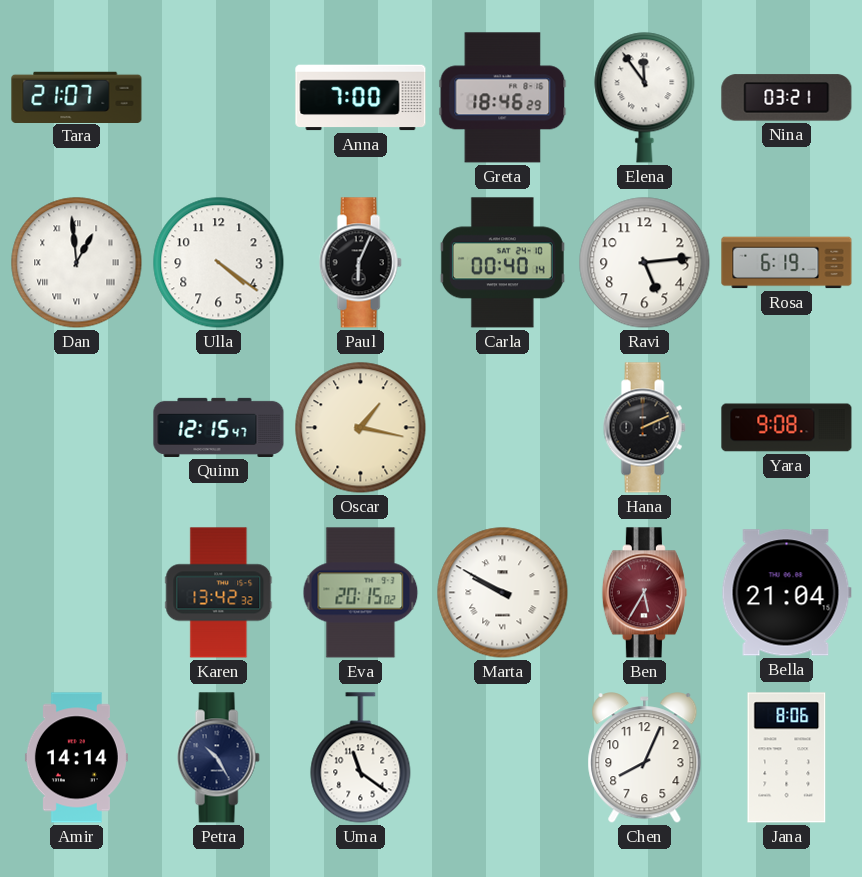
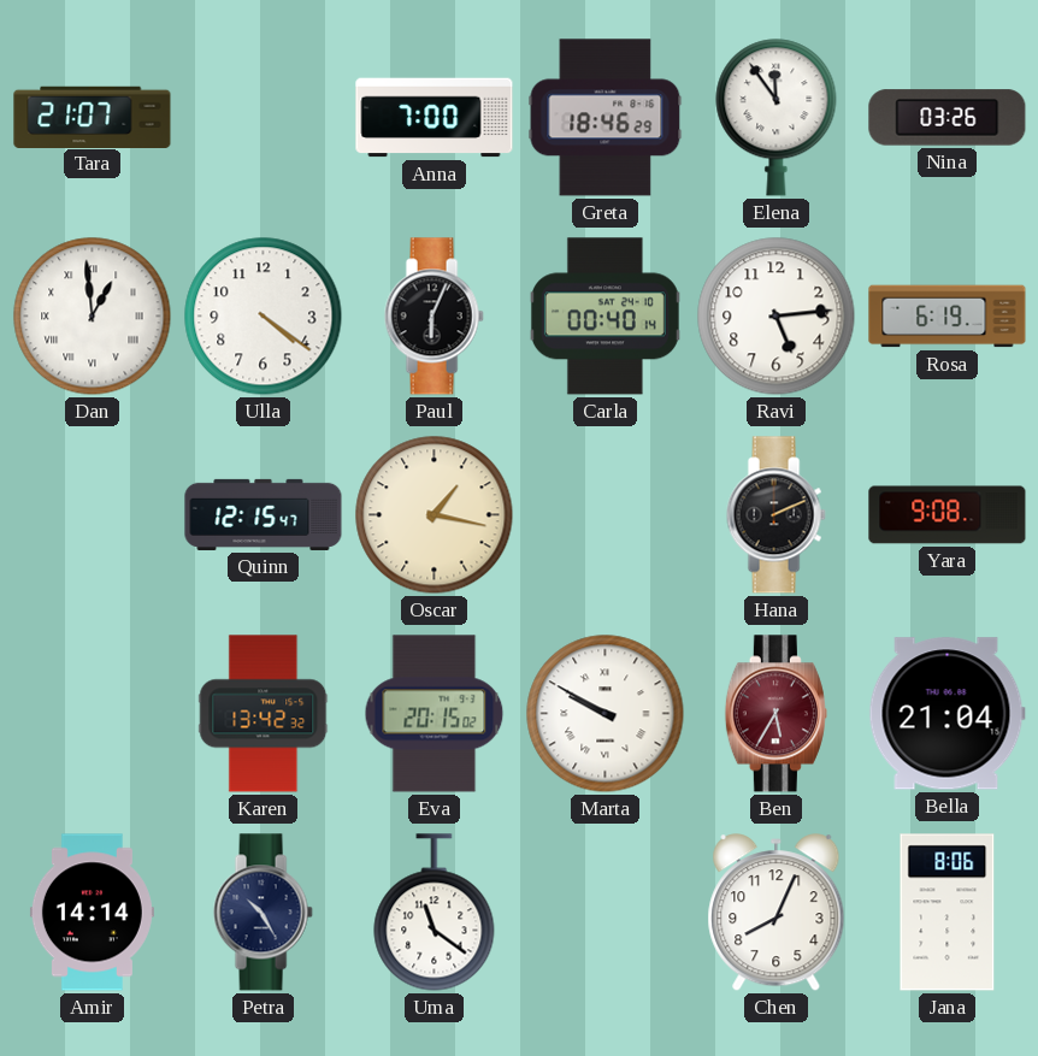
Nina: 03:21 -> 03:26
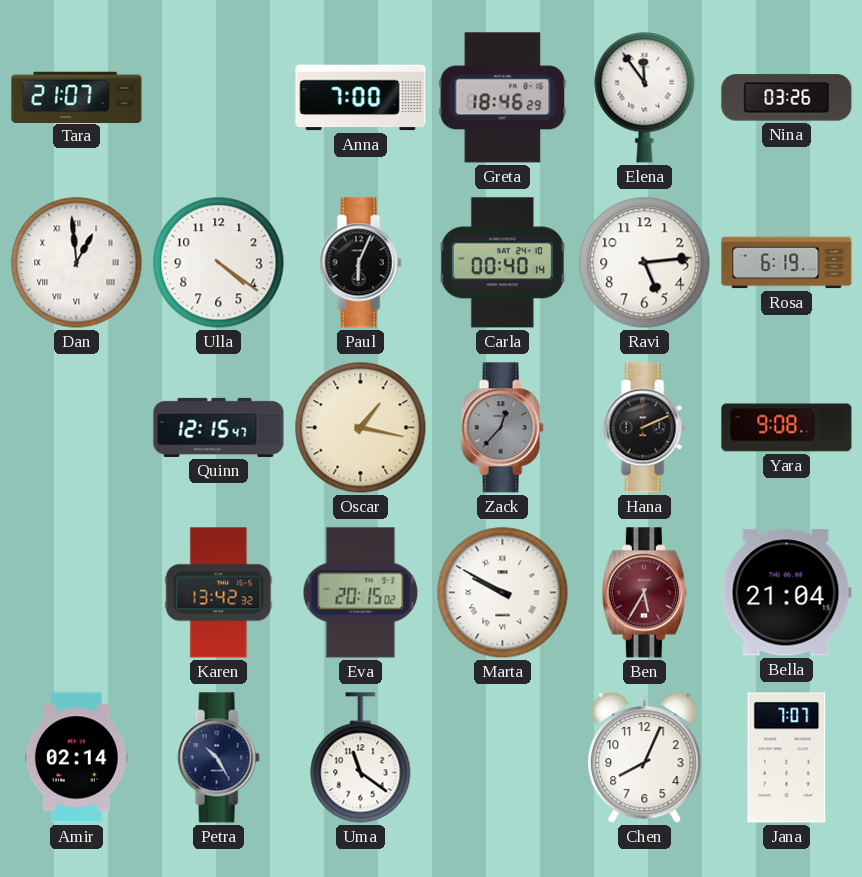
Zack: none -> 12:37
Amir: 14:14 -> 02:14
Jana: 8:06 -> 7:07
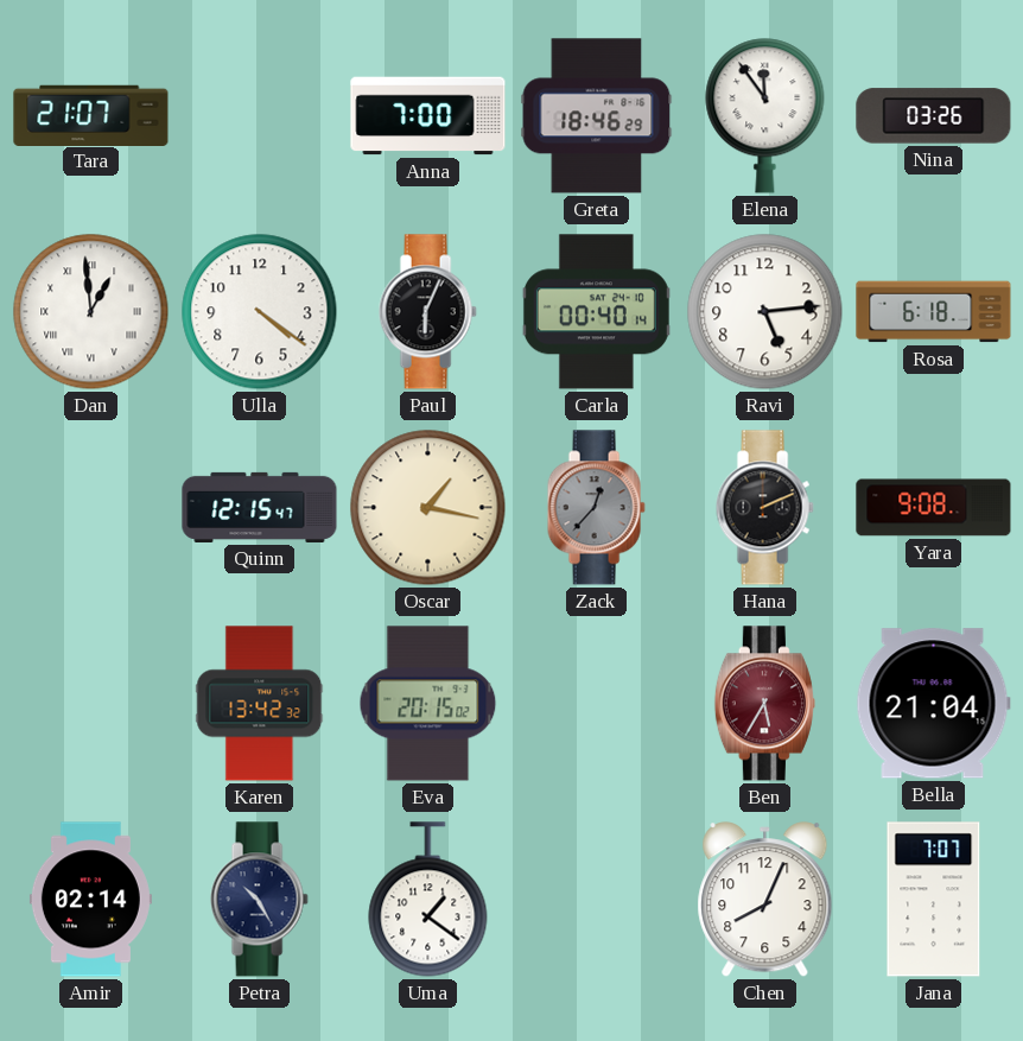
Rosa: 6:19 -> 6:18
Marta: 9:50 -> none
Uma: 11:21 -> 1:21
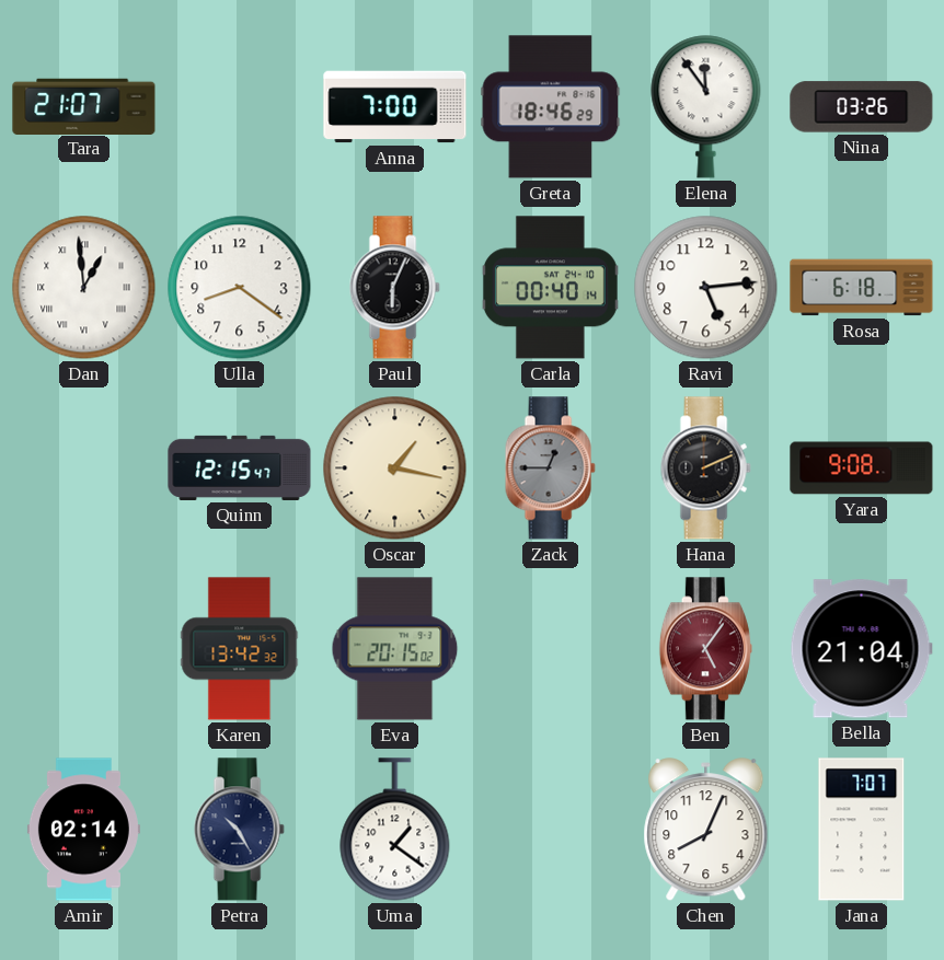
Ulla: 4:21 -> 8:21
Zack: 12:37 -> 12:45
Ben: 5:35 -> 5:06
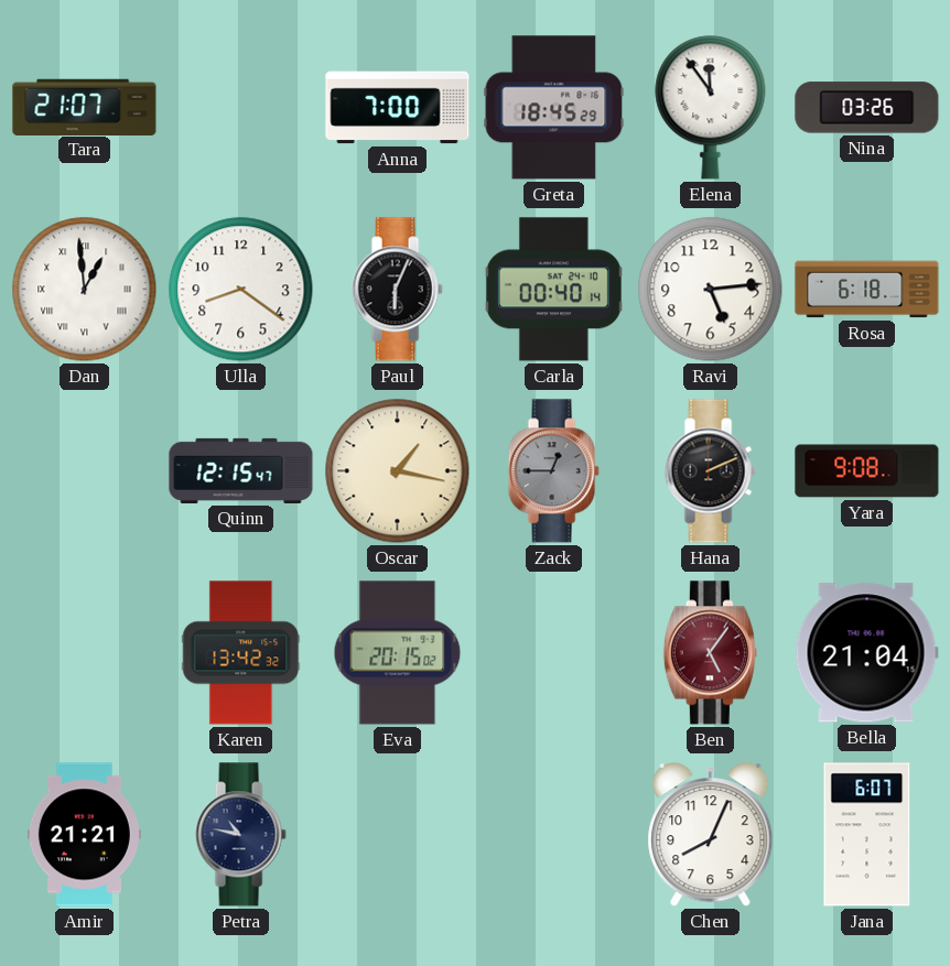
Greta: 18:46 -> 18:45
Amir: 02:14 -> 21:21
Petra: 10:25 -> 10:47
Uma: 1:21 -> none
Jana: 7:07 -> 6:07
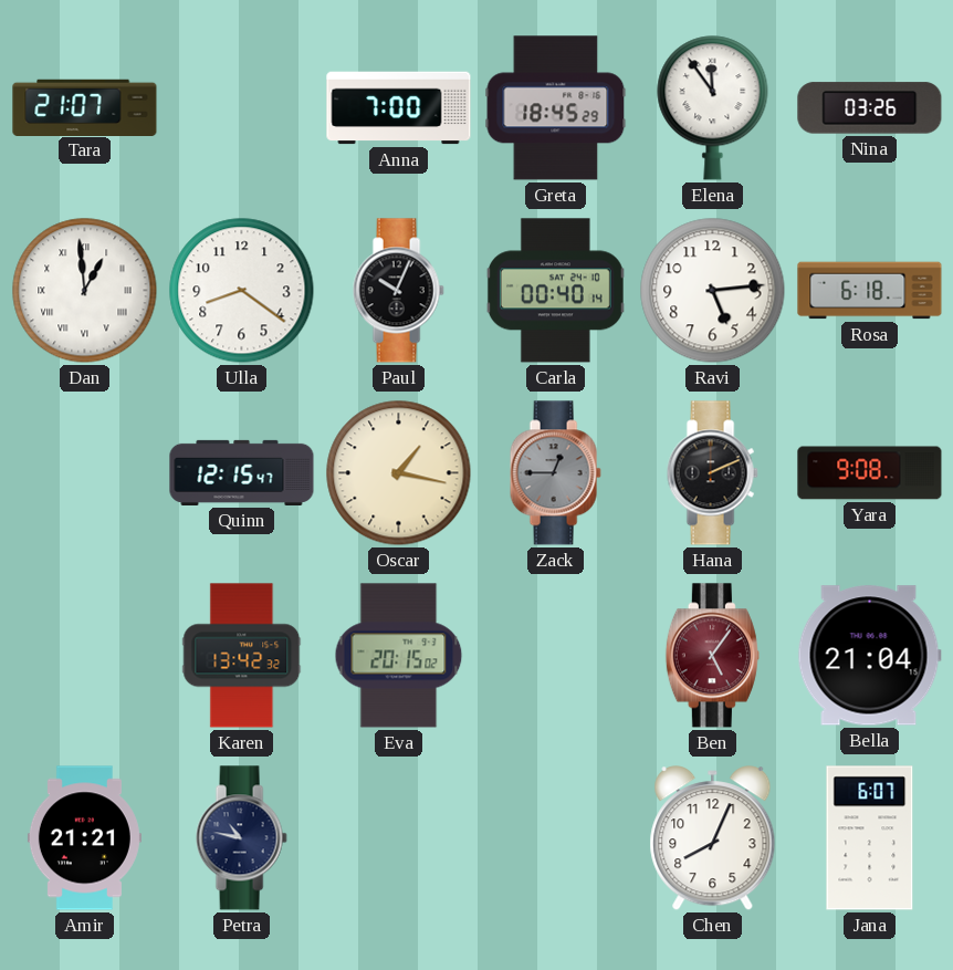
Paul: 6:04 -> 10:04
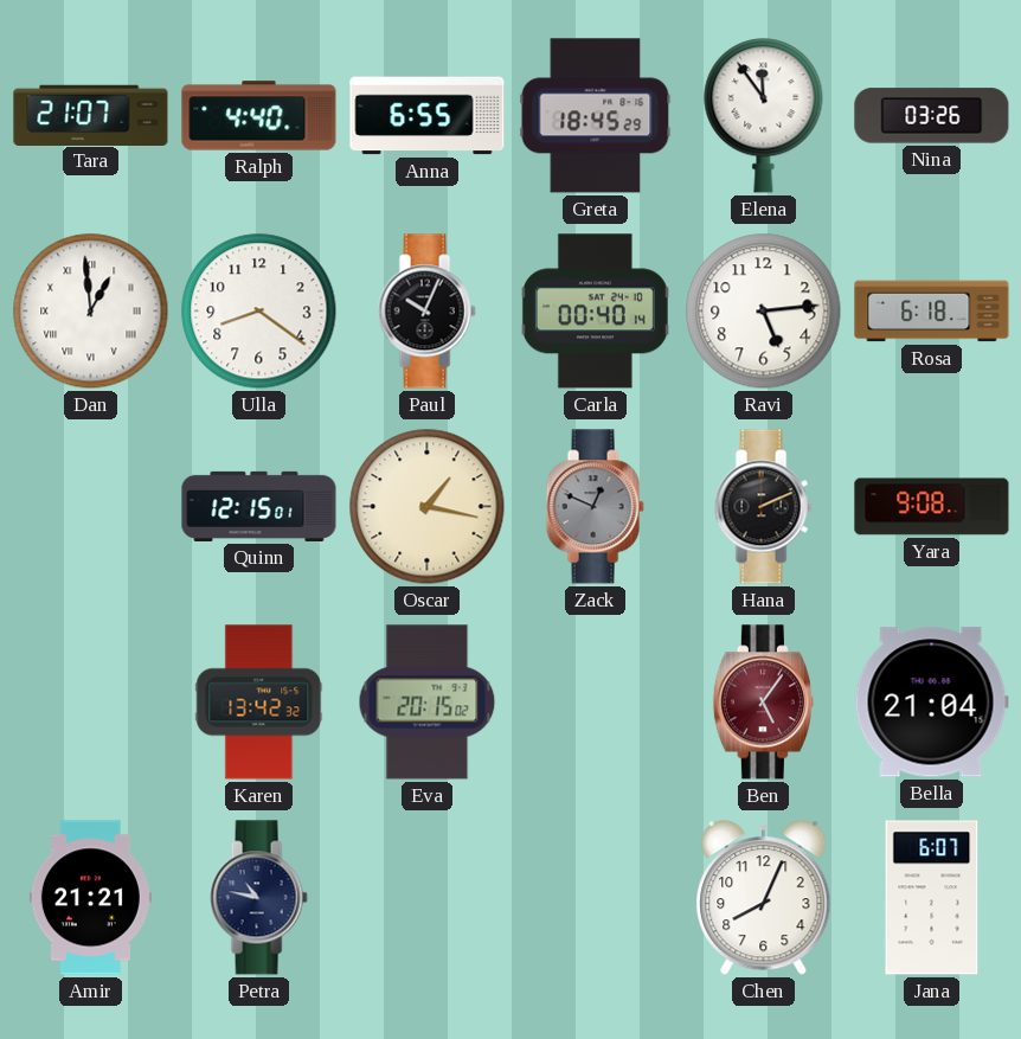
Ralph: none -> 4:40
Anna: 7:00 -> 6:55
Quinn: 12:15:47 -> 12:15:01
Zack: 12:45 -> 12:49
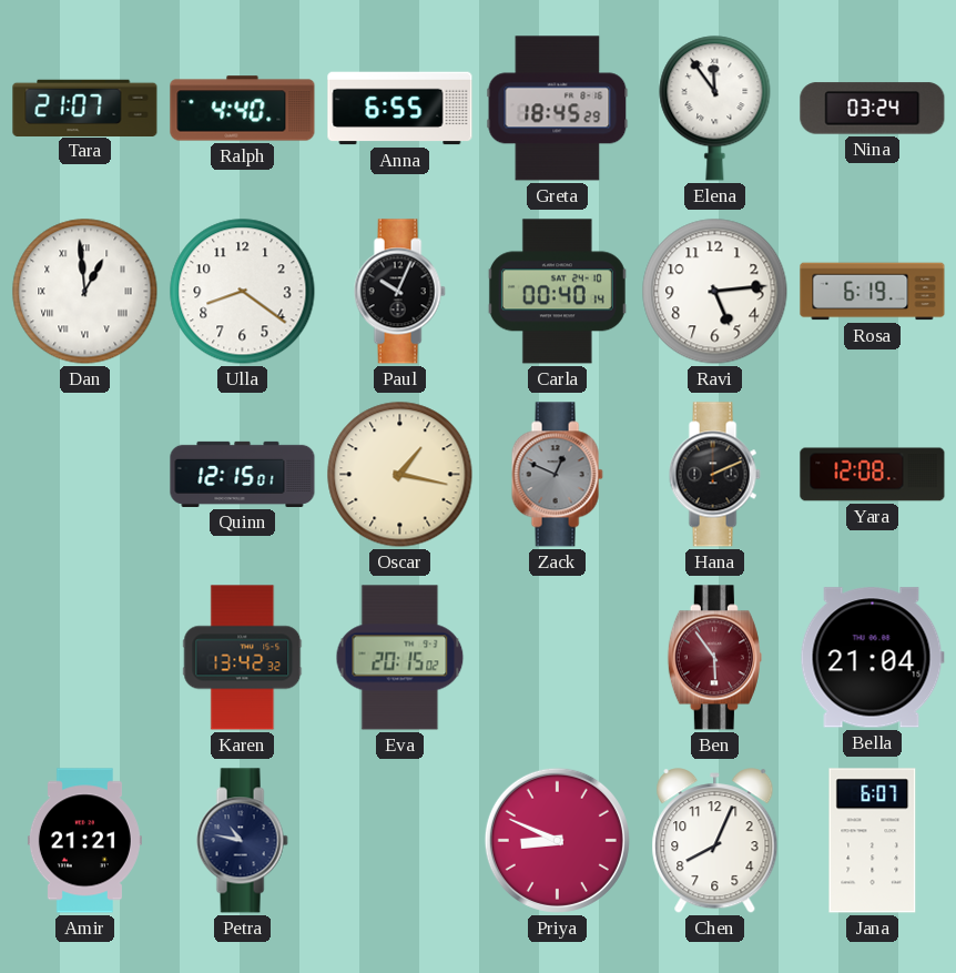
Nina: 03:26 -> 03:24
Rosa: 6:18 -> 6:19
Yara: 9:08 -> 12:08
Ben: 5:06 -> 5:54
Priya: none -> 8:49
